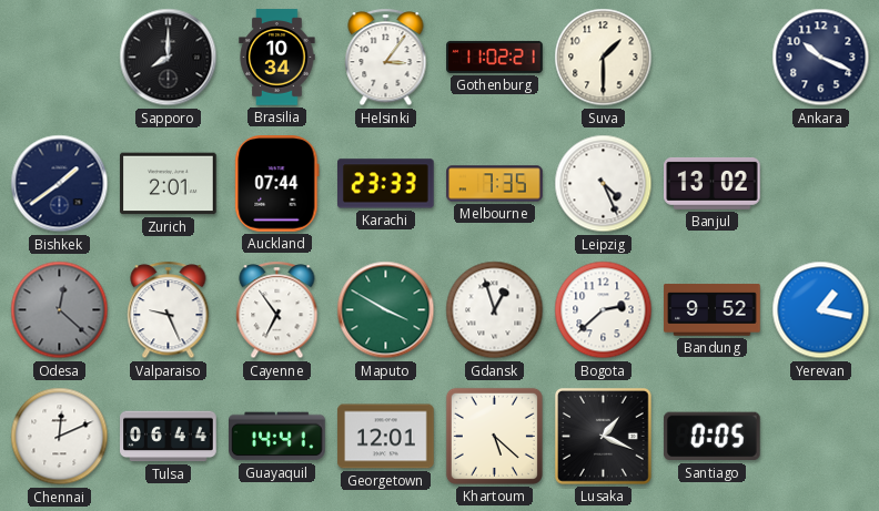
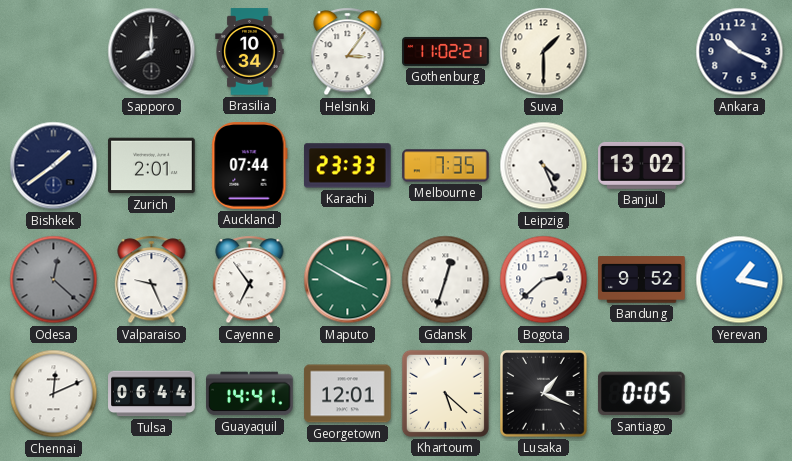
Gdansk: 12:57 -> 12:33
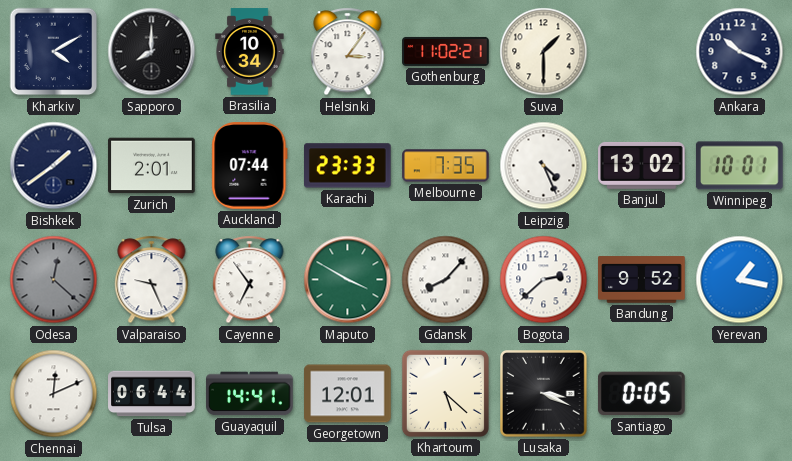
Kharkiv: none -> 4:10
Winnipeg: none -> 10:01
Gdansk: 12:33 -> 8:07
Lusaka: 1:19 -> 3:19
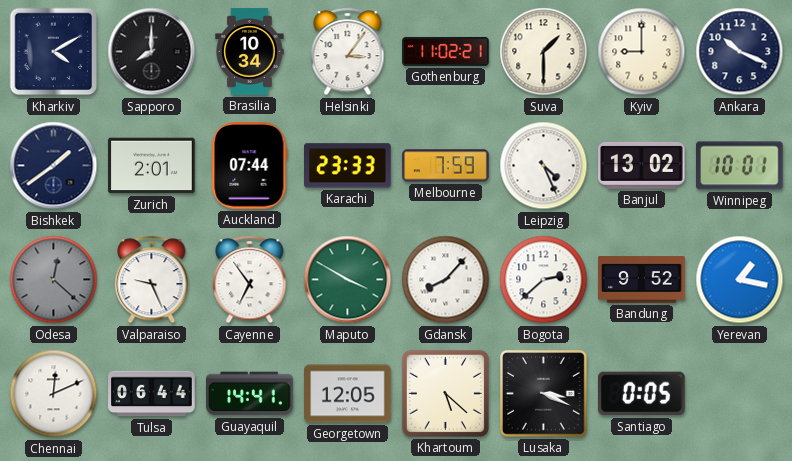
Kyiv: none -> 9:00
Melbourne: 7:35 -> 7:59
Georgetown: 12:01 -> 12:05
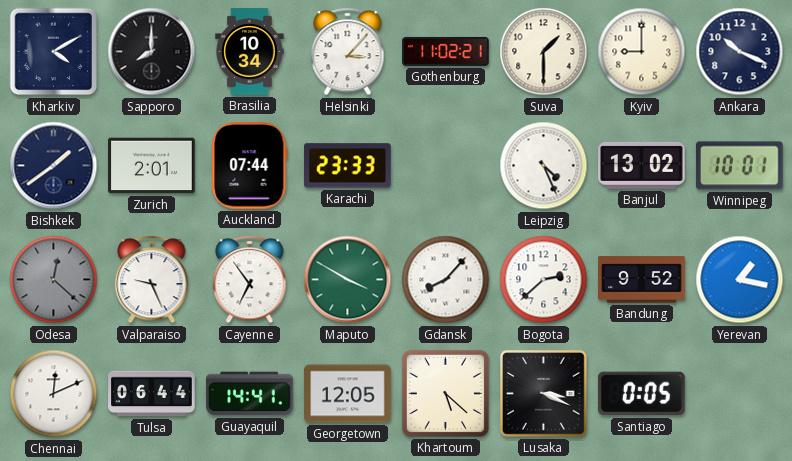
Helsinki: 3:06 -> 3:07
Melbourne: 7:59 -> none
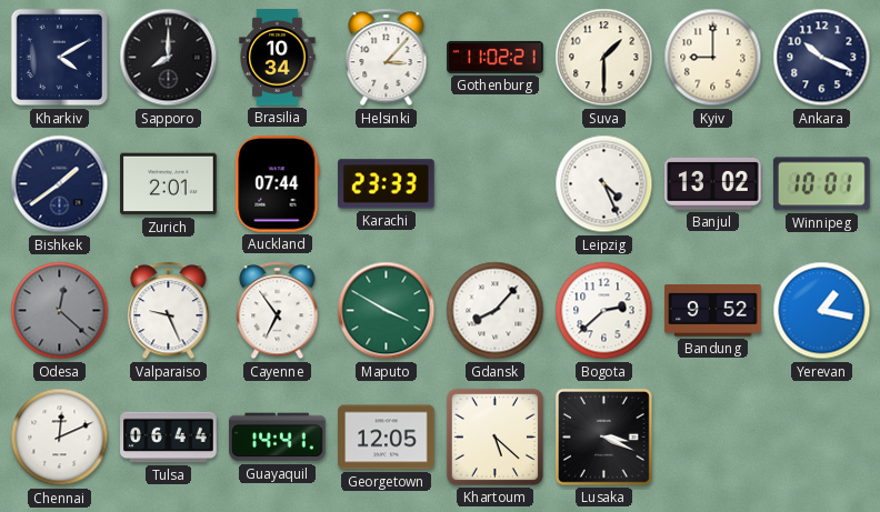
Santiago: 0:05 -> none
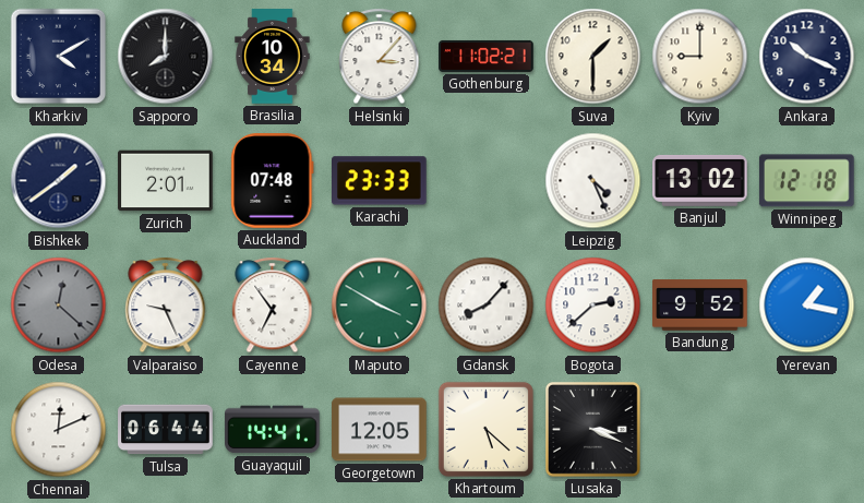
Auckland: 07:44 -> 07:48
Winnipeg: 10:01 -> 12:18
